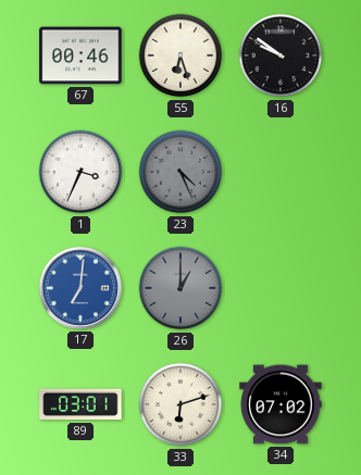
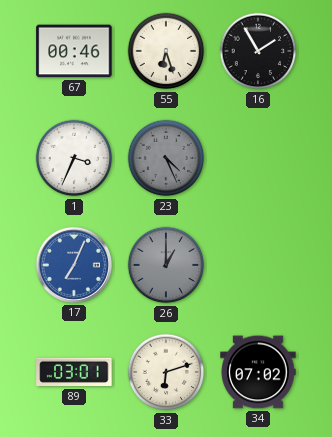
16: 9:51 -> 1:55
17: 7:01 -> 7:04
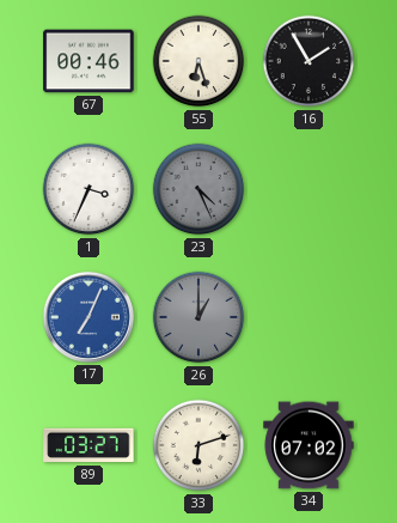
89: 03:01 -> 03:27
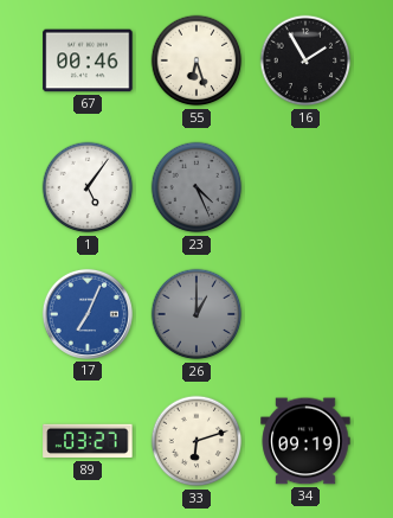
1: 3:34 -> 5:06
34: 07:02 -> 09:19
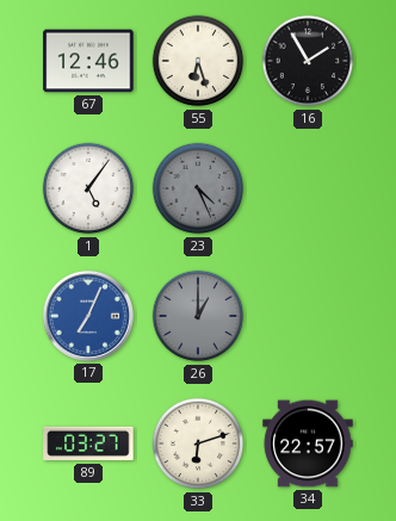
67: 00:46 -> 12:46
34: 09:19 -> 22:57
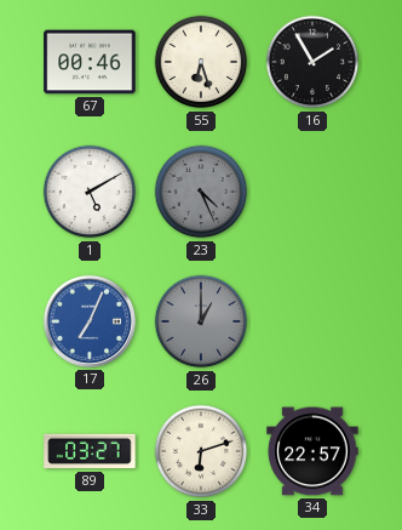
67: 12:46 -> 00:46
1: 5:06 -> 5:10
